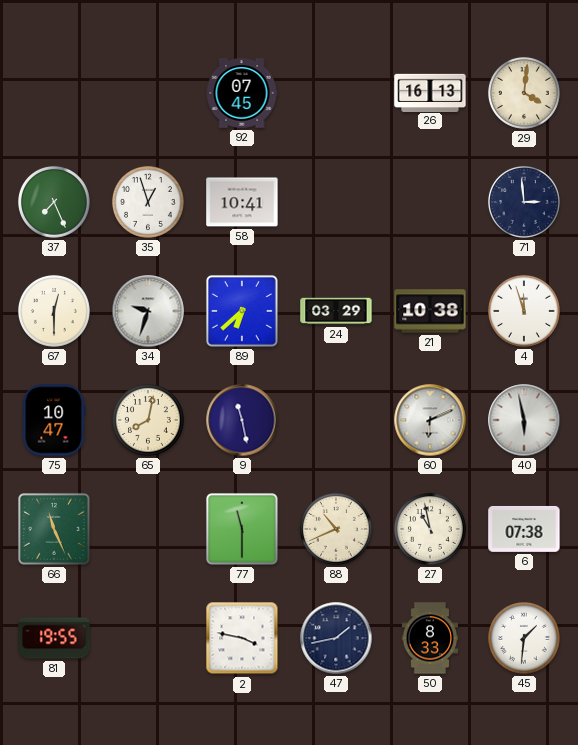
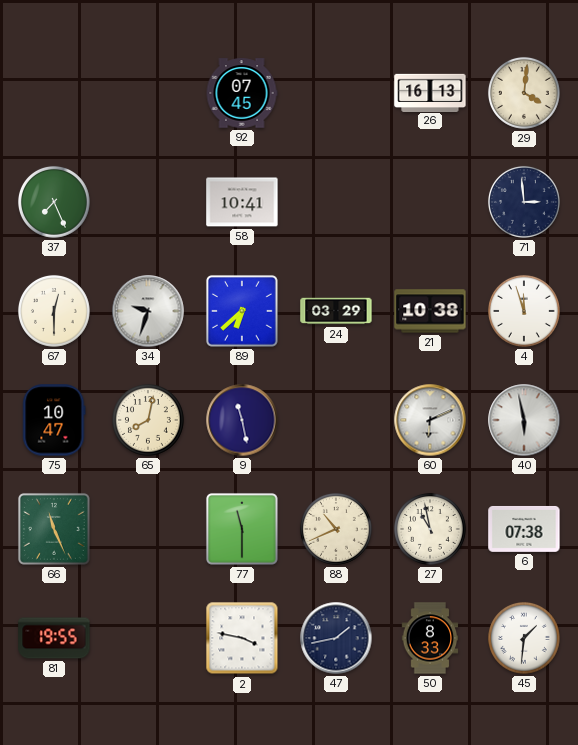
35: 12:57 -> none
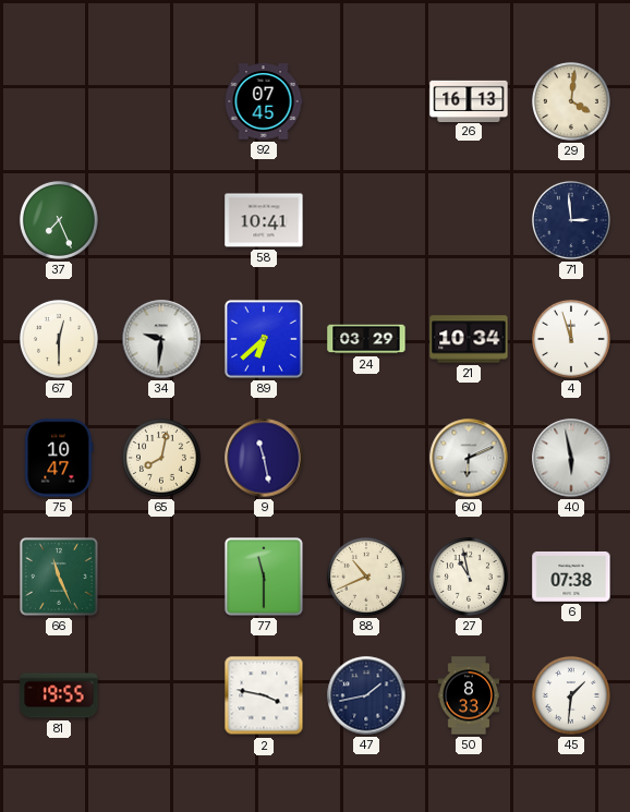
34: 9:33 -> 9:31
21: 10:38 -> 10:34
